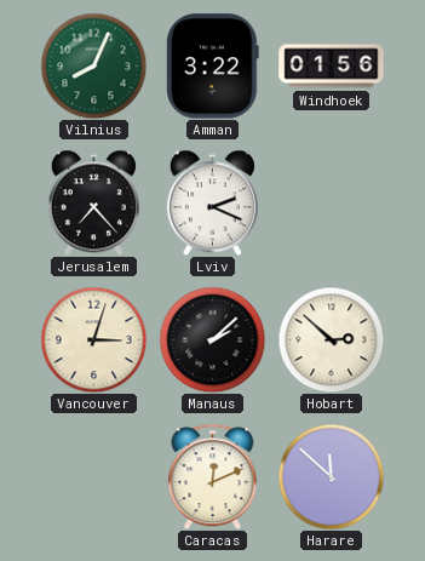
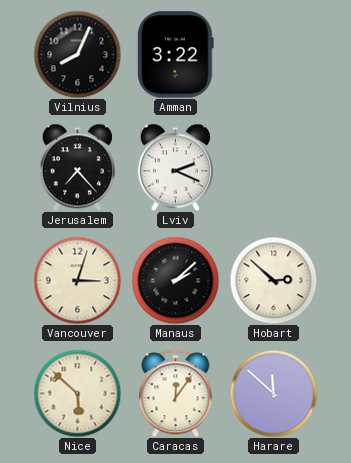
Vilnius dial: green -> black
Windhoek: 01:56 -> none
Nice: none -> 5:52
Caracas: 12:11 -> 12:06
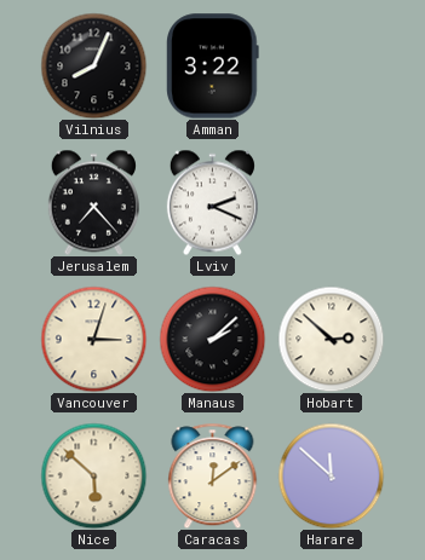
Caracas: 12:06 -> 12:09
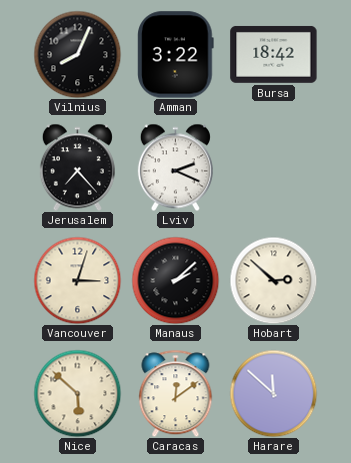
Bursa: none -> 18:42
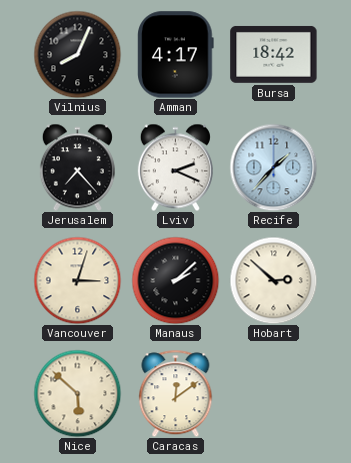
Amman: 3:22 -> 4:17
Recife: none -> 1:37
Harare: 11:52 -> none
